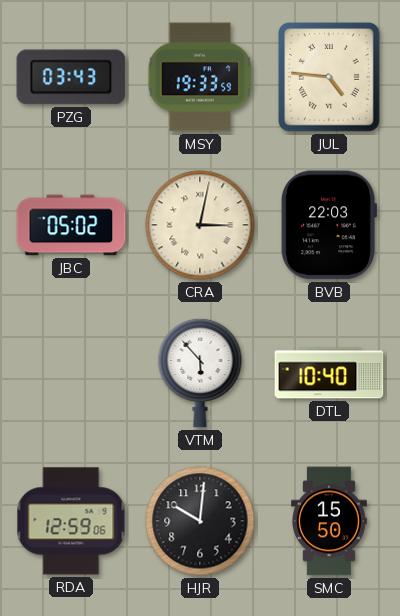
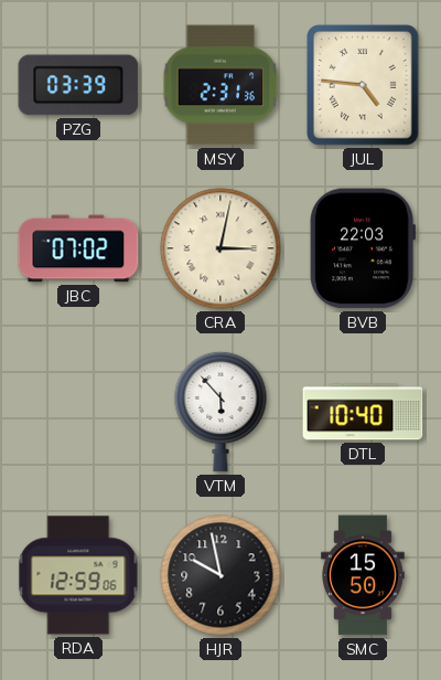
PZG: 03:43 -> 03:39
MSY: 19:33 -> 2:31
JBC: 05:02 -> 07:02
HJR: 10:01 -> 9:58
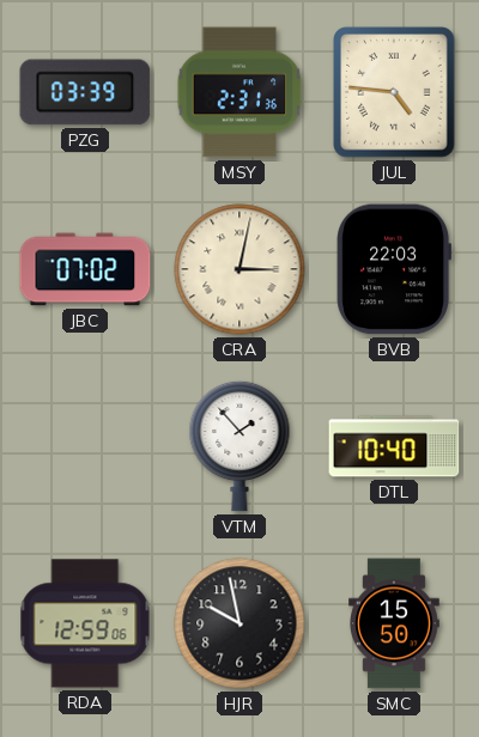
VTM: 5:53 -> 1:53
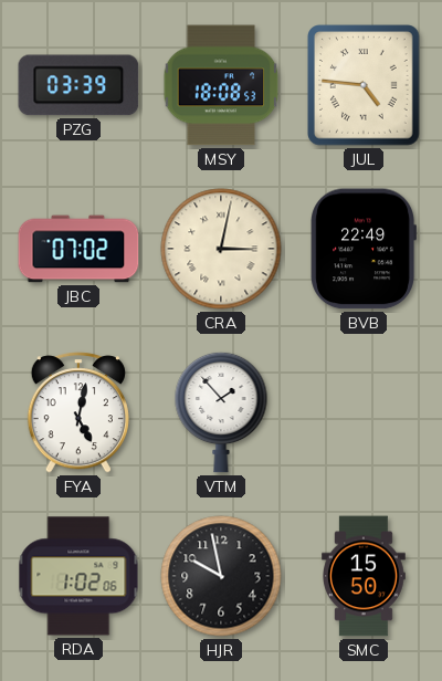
MSY: 2:31 -> 18:08
BVB: 22:03 -> 22:49
FYA: none -> 5:02
DTL: 10:40 -> none
RDA: 12:59 -> 1:02
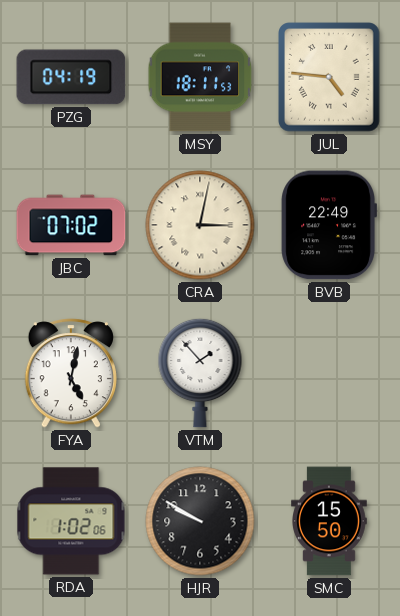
PZG: 03:39 -> 04:19
MSY: 18:08 -> 18:11
HJR: 9:58 -> 9:50
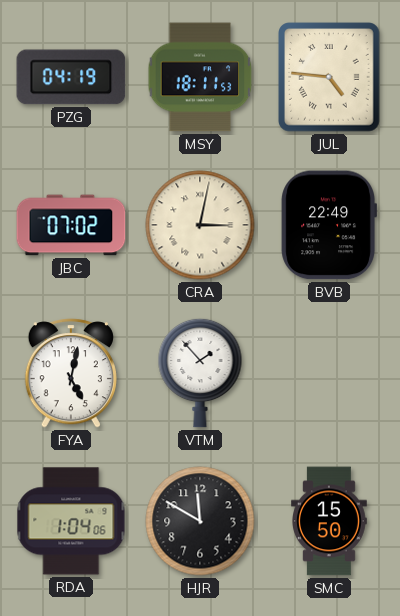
RDA: 1:02 -> 1:04
HJR: 9:50 -> 11:50
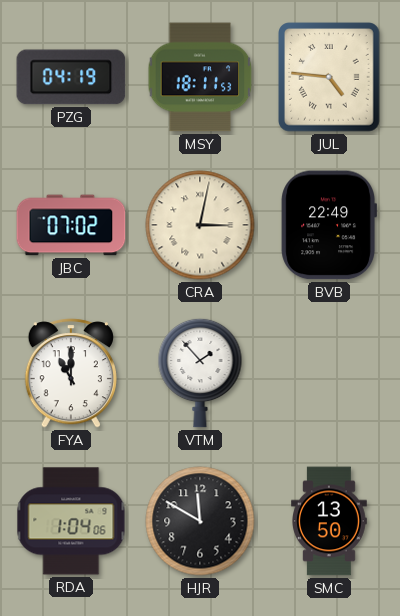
FYA: 5:02 -> 11:00
SMC: 15:50 -> 13:50
